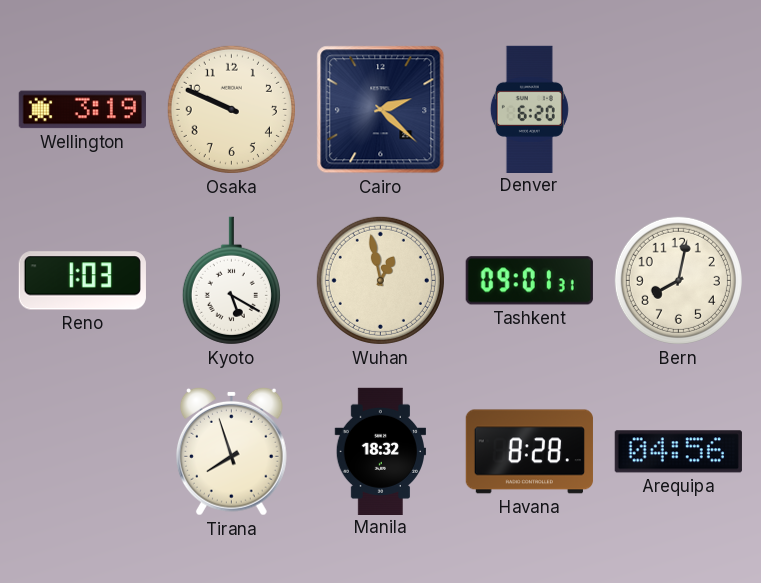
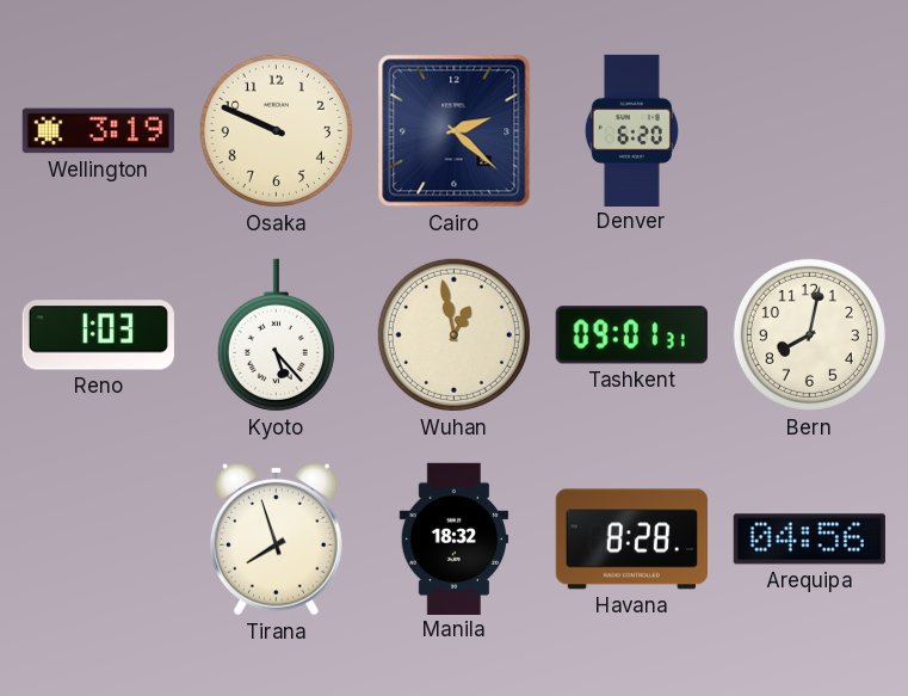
Kyoto: 5:20 -> 5:23
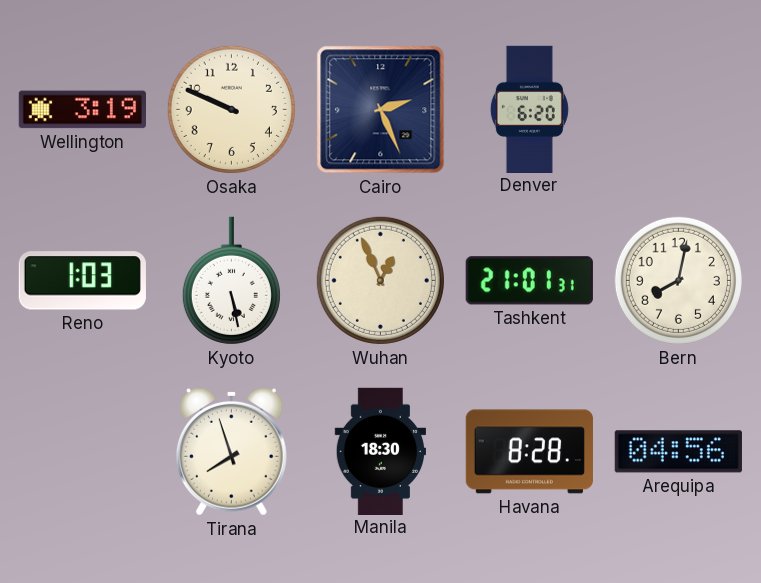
Cairo: 2:22 -> 2:26
Kyoto: 5:23 -> 5:28
Wuhan: 12:58 -> 12:56
Tashkent: 09:01 -> 21:01
Manila: 18:32 -> 18:30
